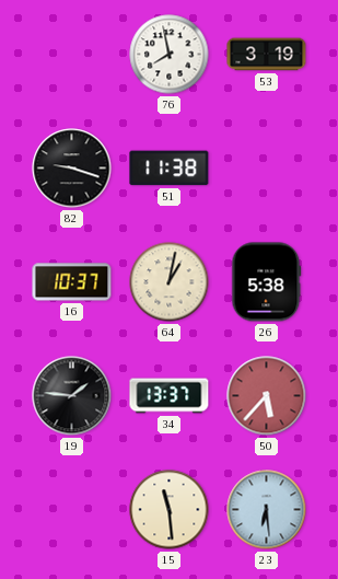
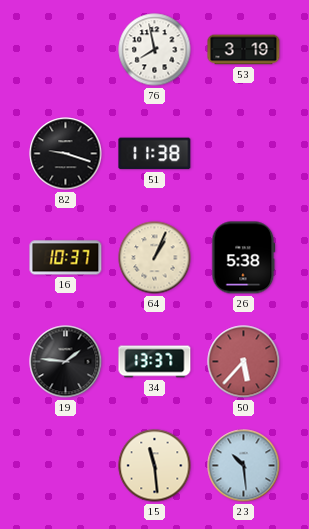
64: 1:02 -> 1:04
23: 6:29 -> 10:29
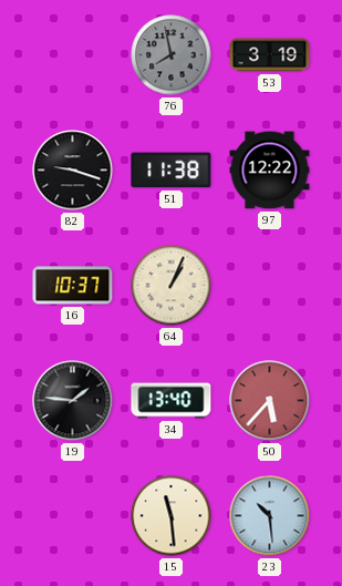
76 dial: white -> grey
97: none -> 12:22
26: 5:38 -> none
34: 13:37 -> 13:40
